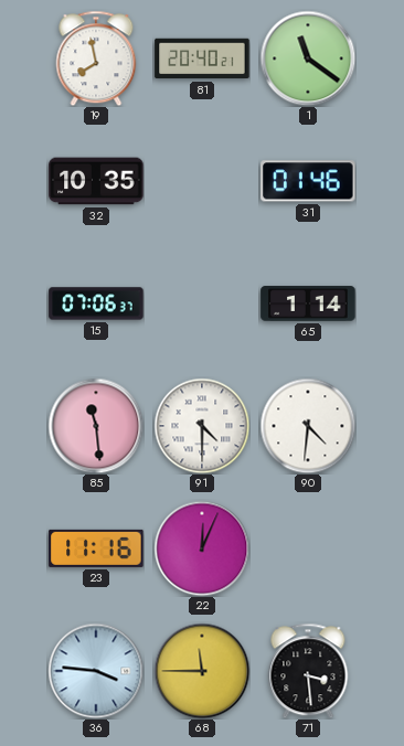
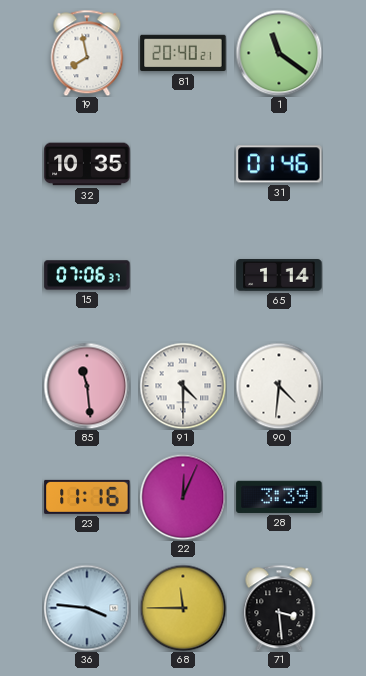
28: none -> 3:39
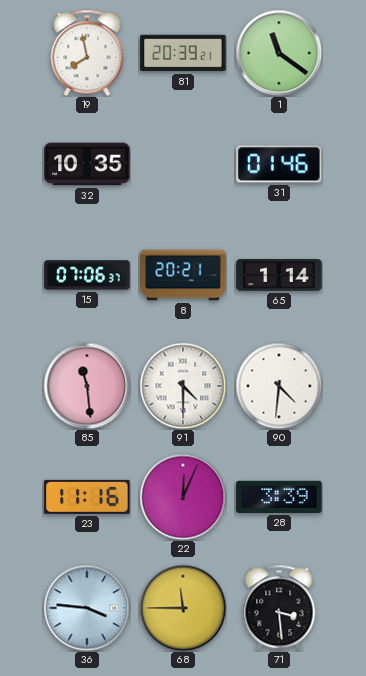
81: 20:40 -> 20:39
8: none -> 20:21
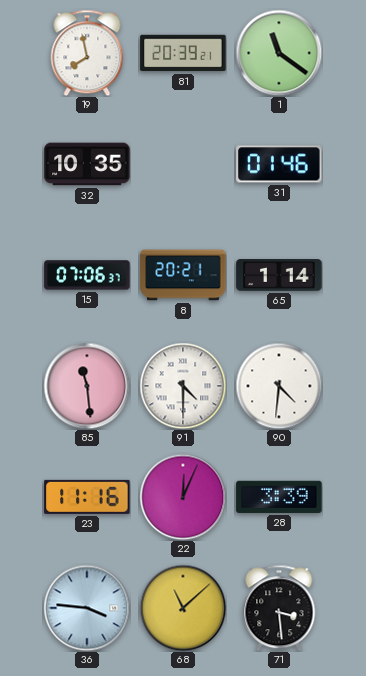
68: 11:45 -> 11:08
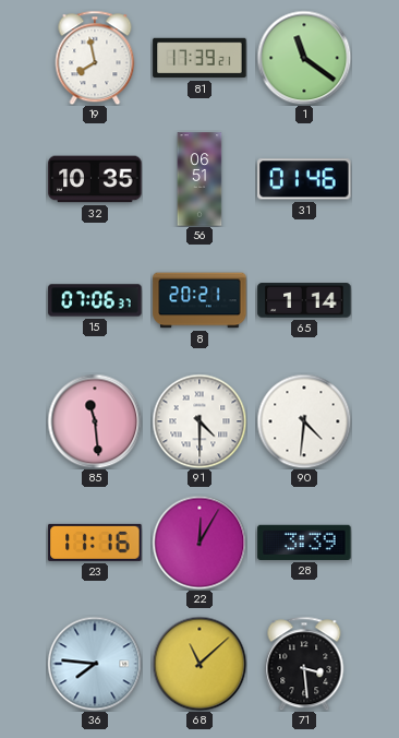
81: 20:39 -> 17:39
56: none -> 06:51
22: 12:04 -> 12:05
36: 3:46 -> 7:46
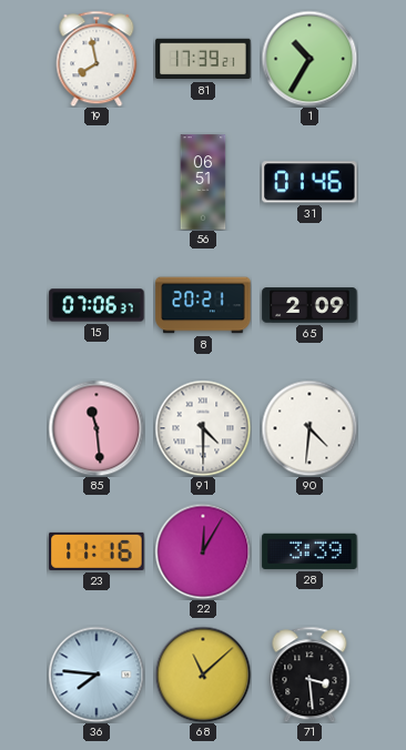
1: 11:21 -> 10:35
32: 10:35 -> none
65: 1:14 -> 2:09
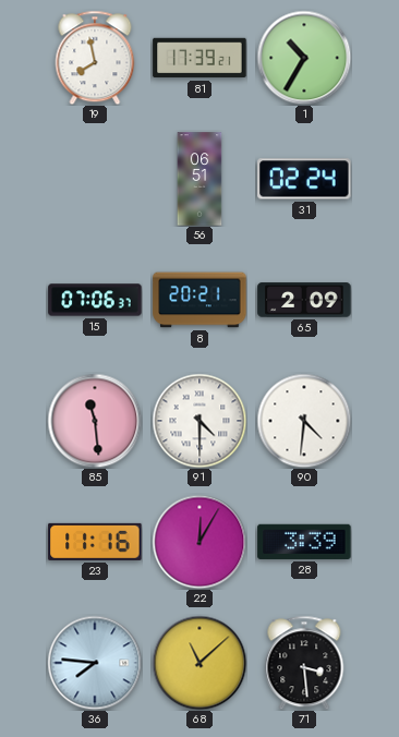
31: 01:46 -> 02:24
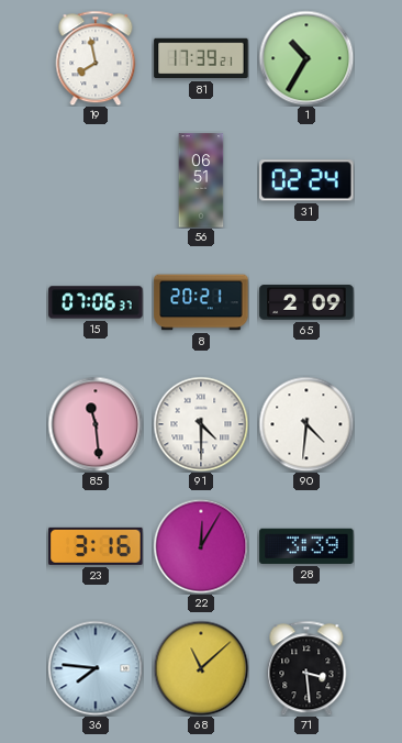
23: 11:16 -> 3:16
